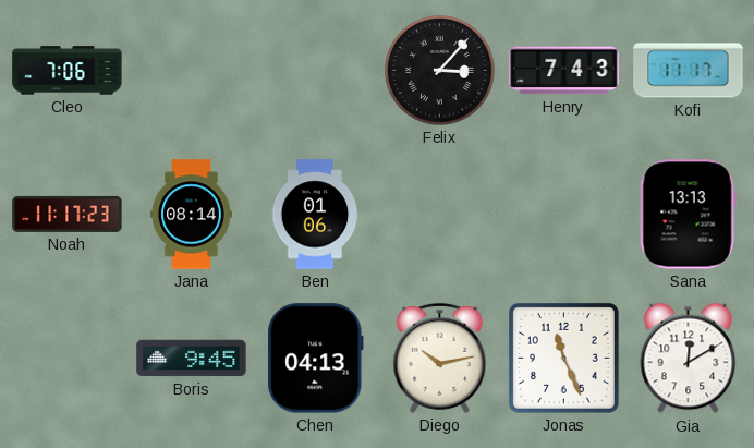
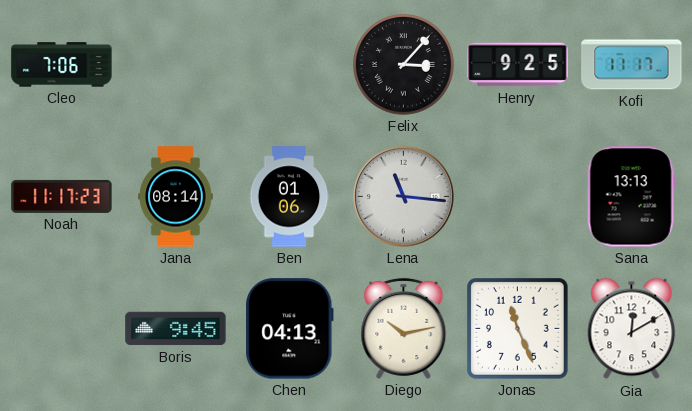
Henry: 7:43 -> 9:25
Lena: none -> 11:16
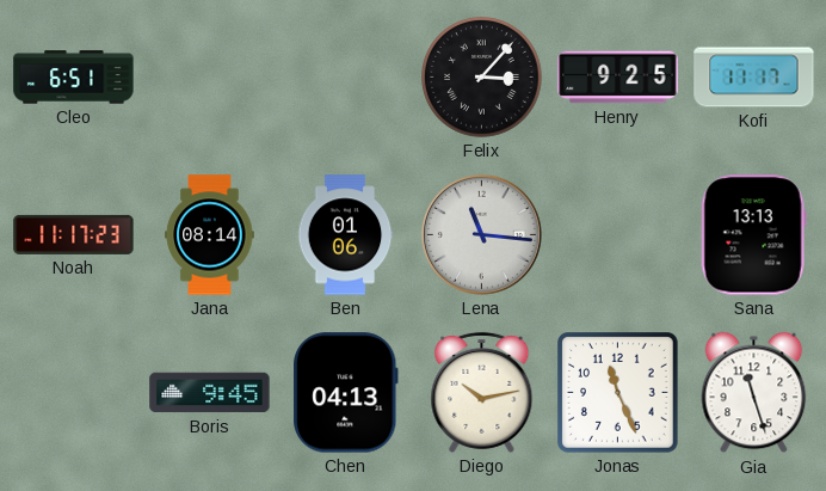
Cleo: 7:06 -> 6:51
Gia: 12:10 -> 11:27
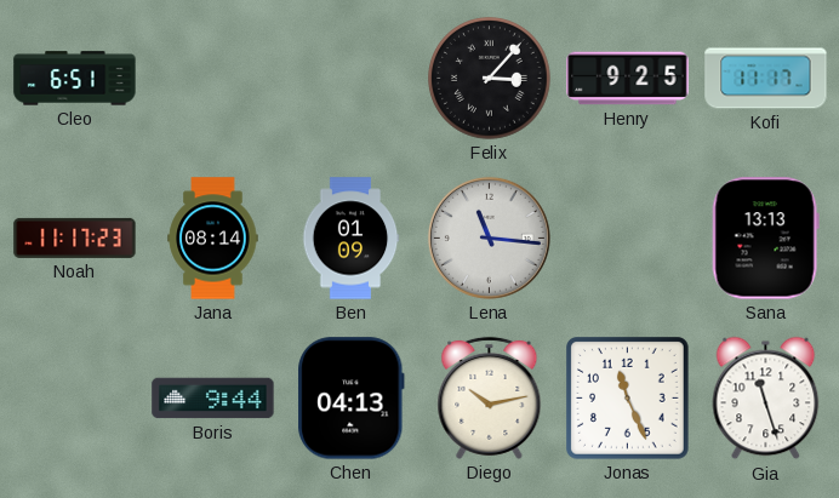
Ben: 01:06 -> 01:09
Boris: 9:45 -> 9:44
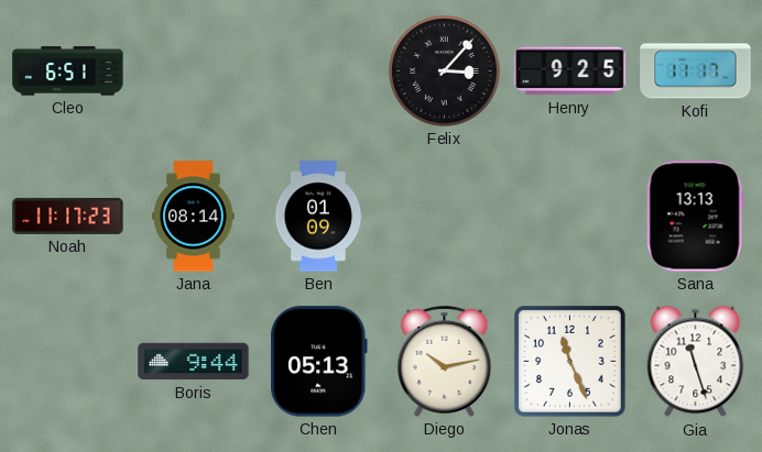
Lena: 11:16 -> none
Chen: 04:13 -> 05:13
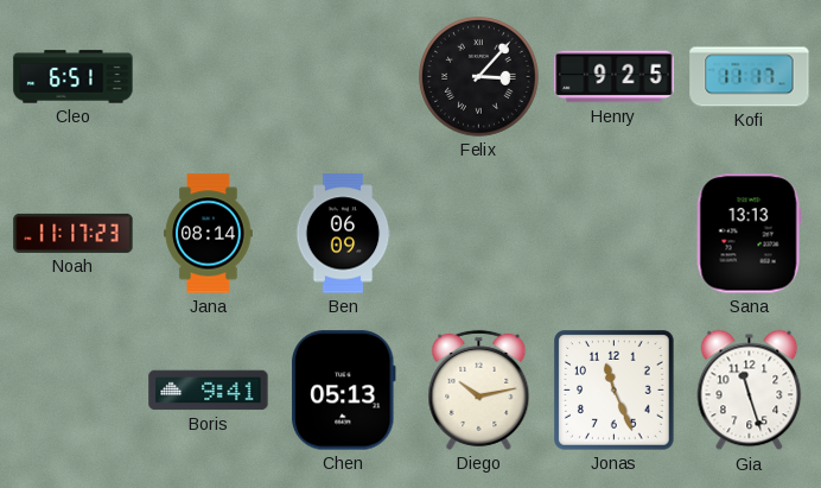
Ben: 01:09 -> 06:09
Boris: 9:44 -> 9:41
